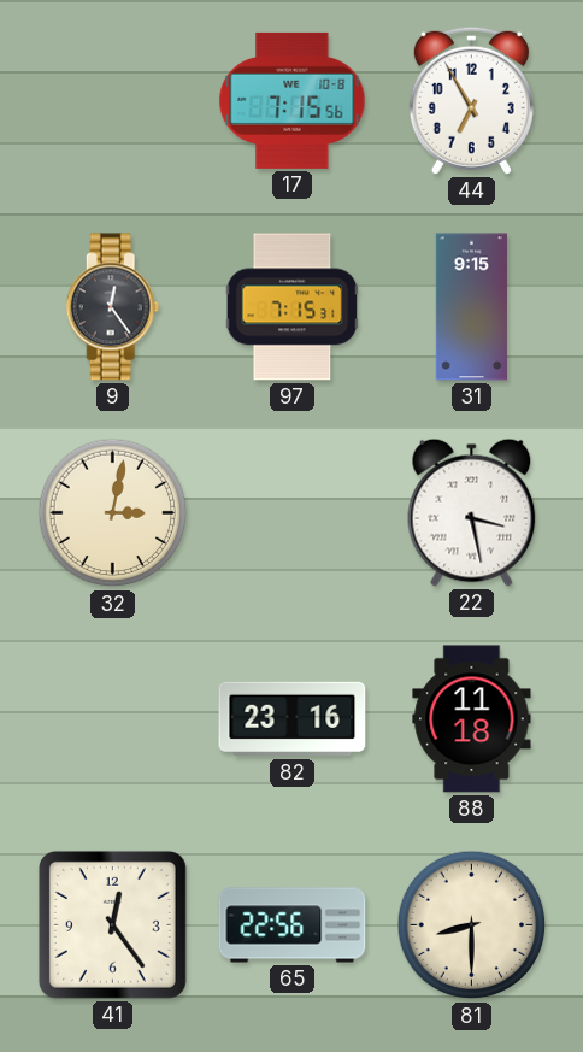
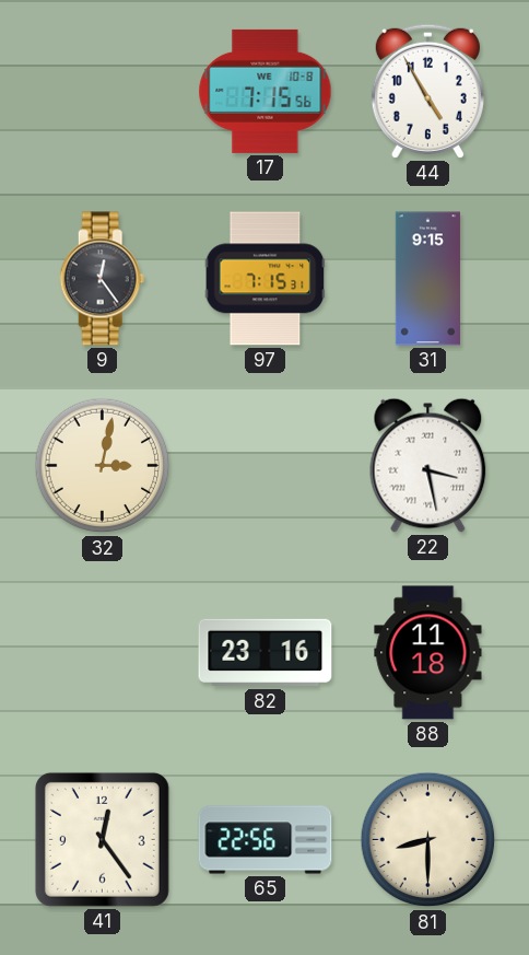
44: 6:55 -> 4:55
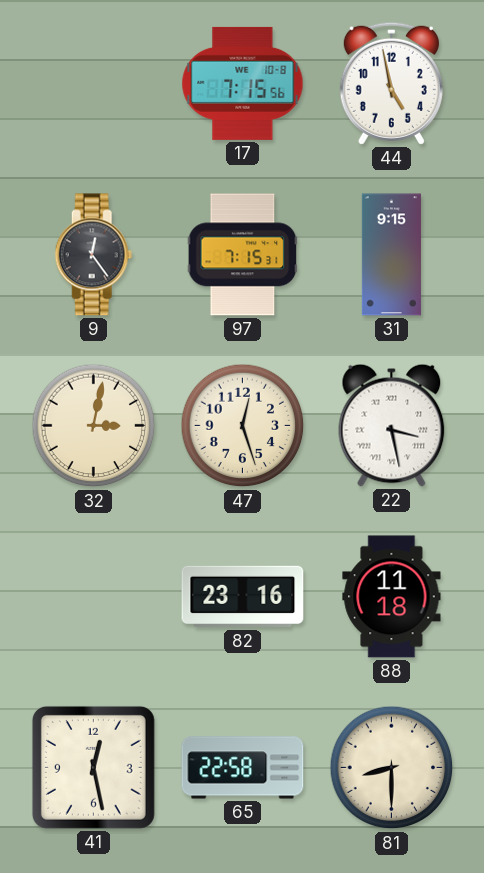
44: 4:55 -> 4:58
47: none -> 12:27
41: 12:24 -> 12:28
65: 22:56 -> 22:58
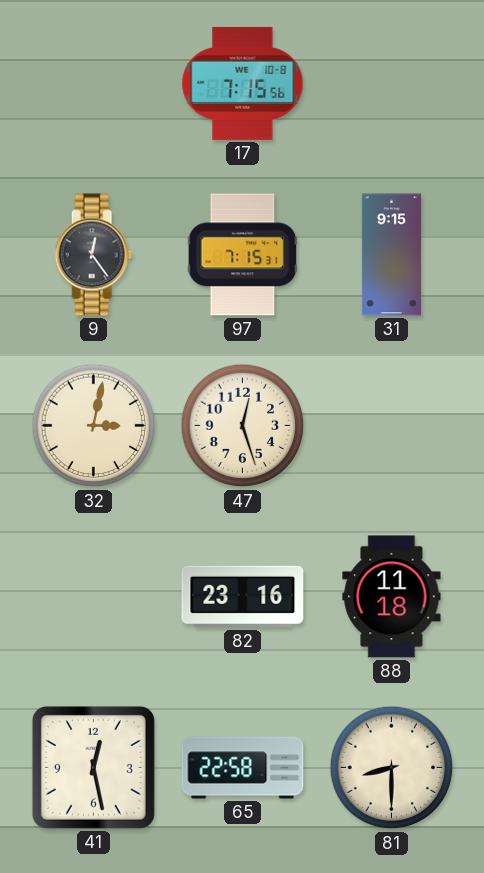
44: 4:58 -> none
22: 3:28 -> none
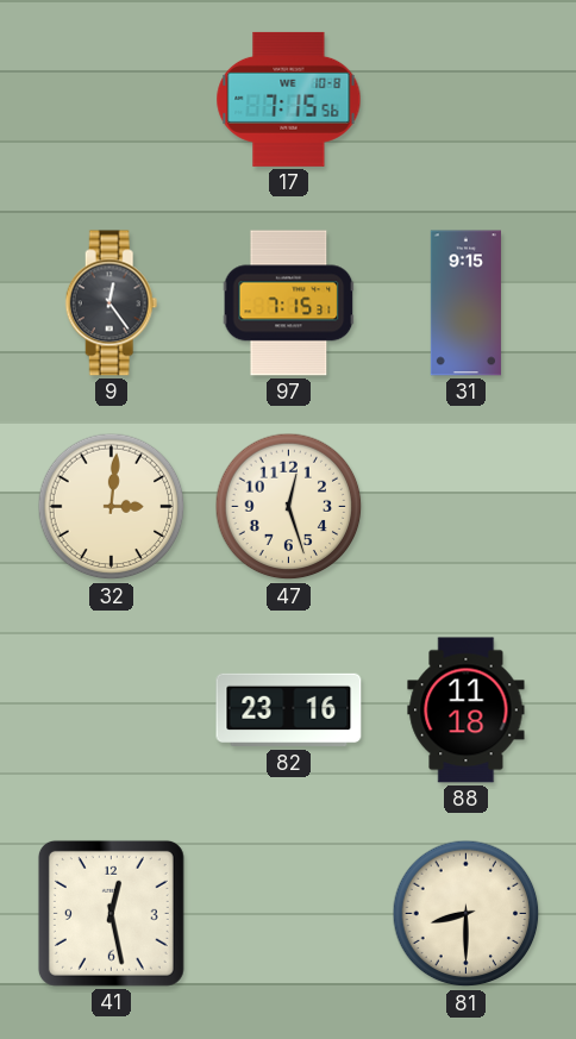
32: 3:02 -> 3:01
65: 22:58 -> none
